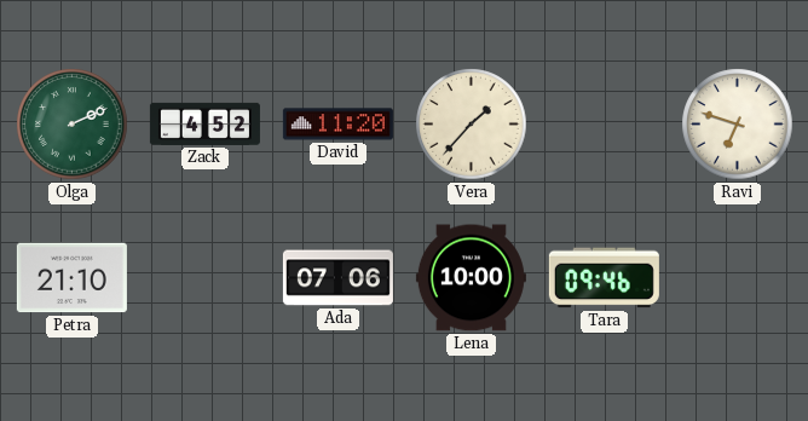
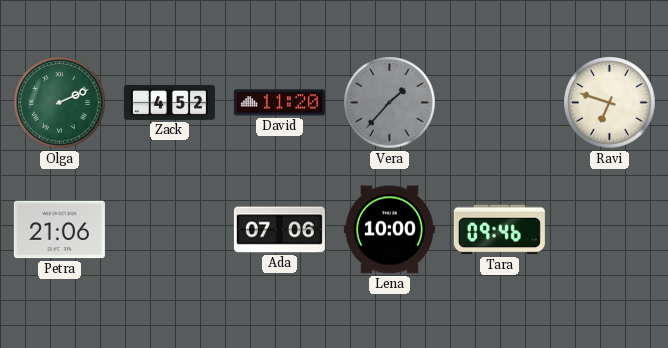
Vera dial: cream -> grey
Petra: 21:10 -> 21:06
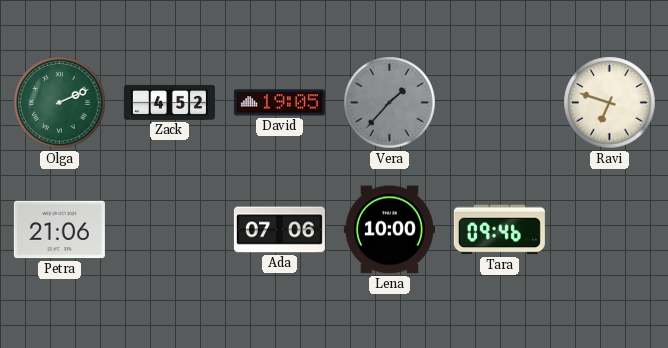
David: 11:20 -> 19:05
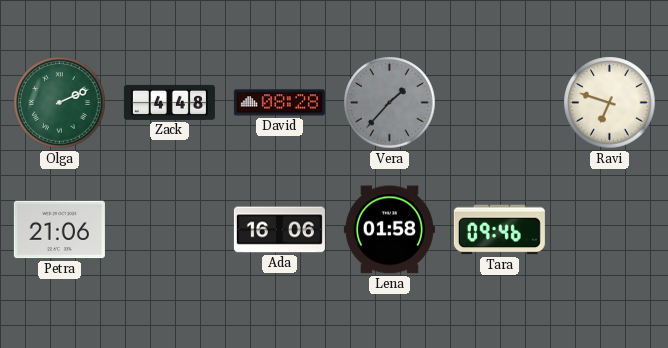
Zack: 4:52 -> 4:48
David: 19:05 -> 08:28
Ada: 07:06 -> 16:06
Lena: 10:00 -> 01:58
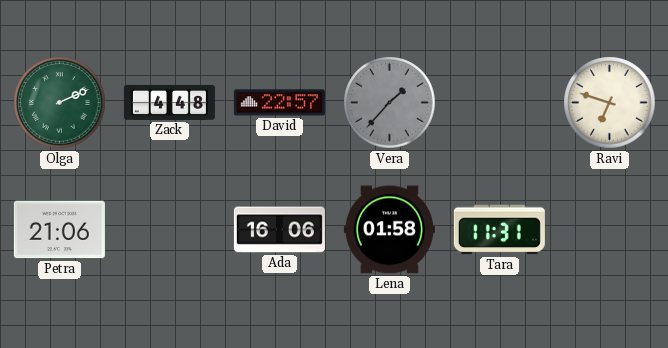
David: 08:28 -> 22:57
Tara: 09:46 -> 11:31
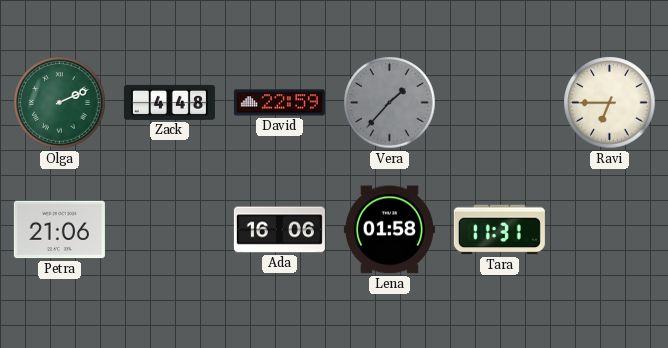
David: 22:57 -> 22:59
Ravi: 6:48 -> 6:45
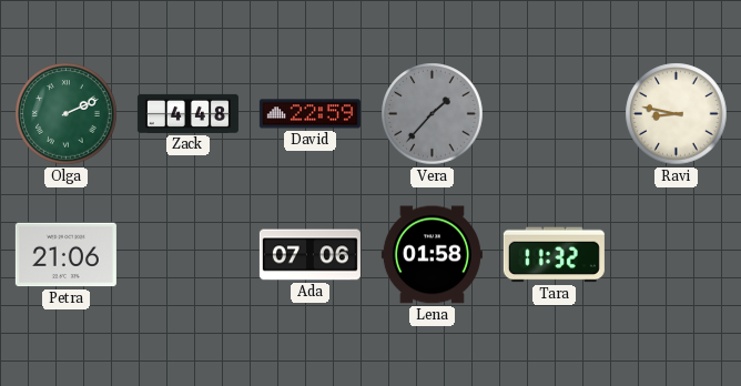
Ravi: 6:45 -> 8:47
Ada: 16:06 -> 07:06
Tara: 11:31 -> 11:32
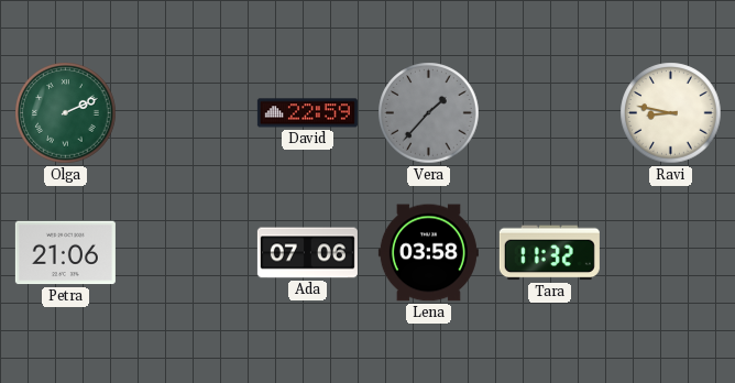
Zack: 4:48 -> none
Lena: 01:58 -> 03:58
